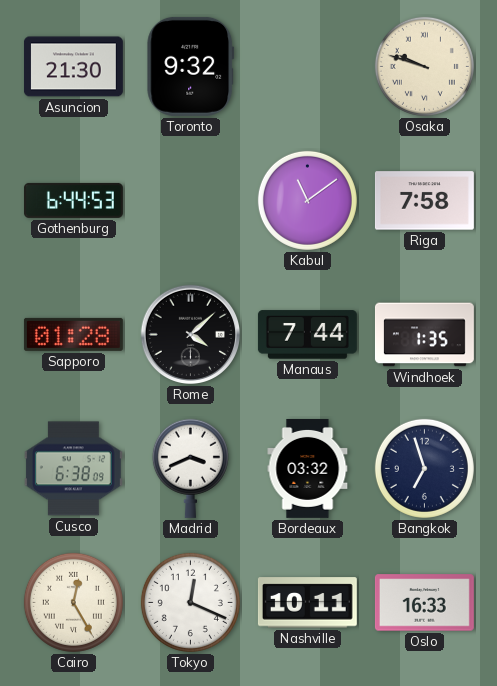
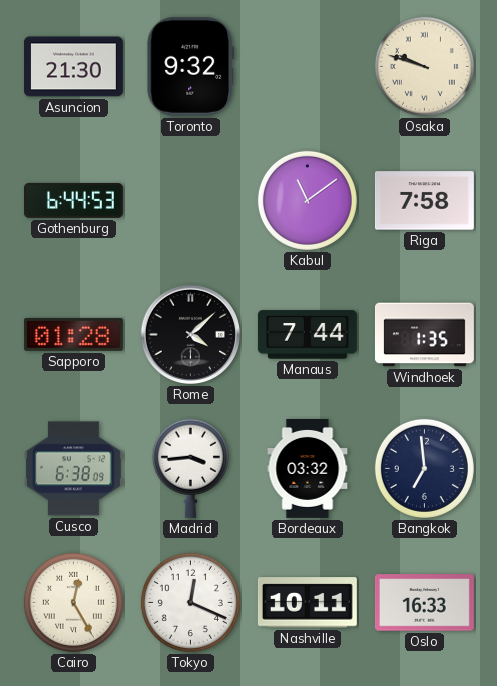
Madrid: 3:41 -> 3:44
Bangkok: 6:57 -> 6:59
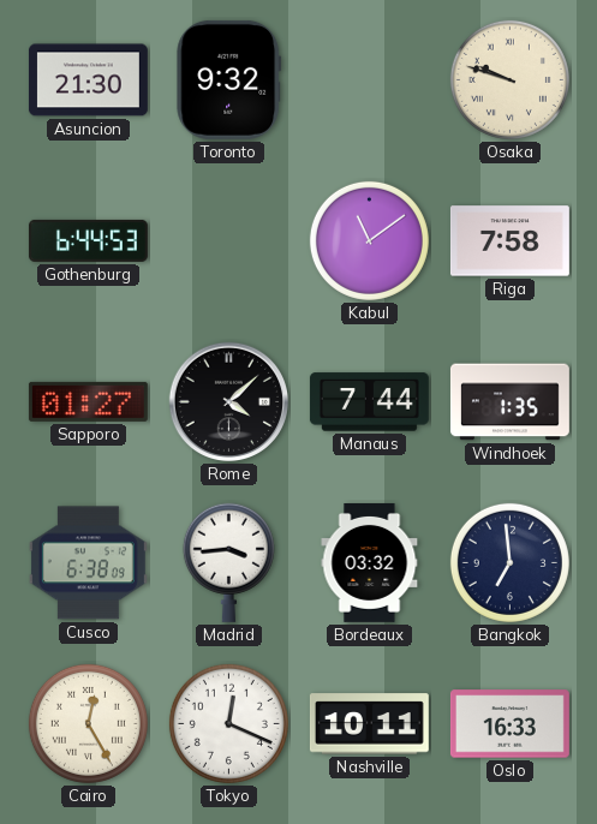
Sapporo: 01:28 -> 01:27
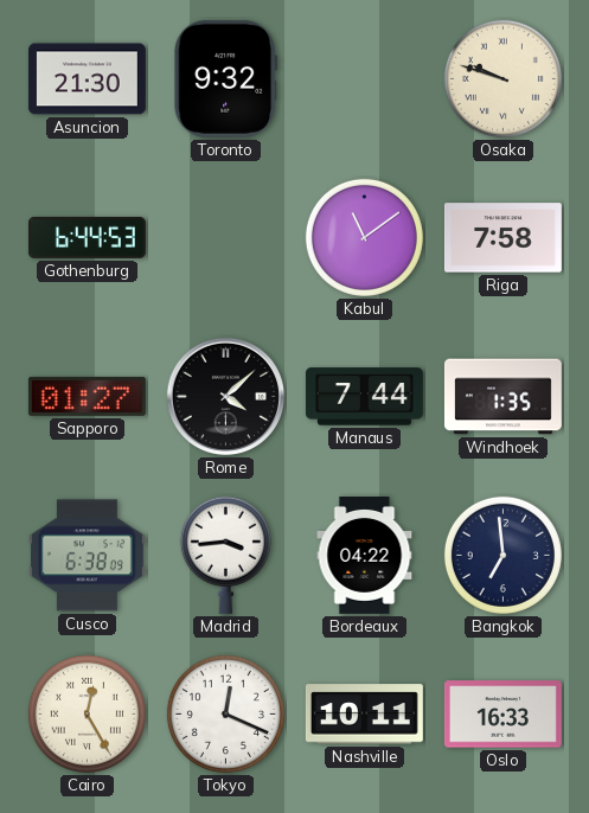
Bordeaux: 03:32 -> 04:22
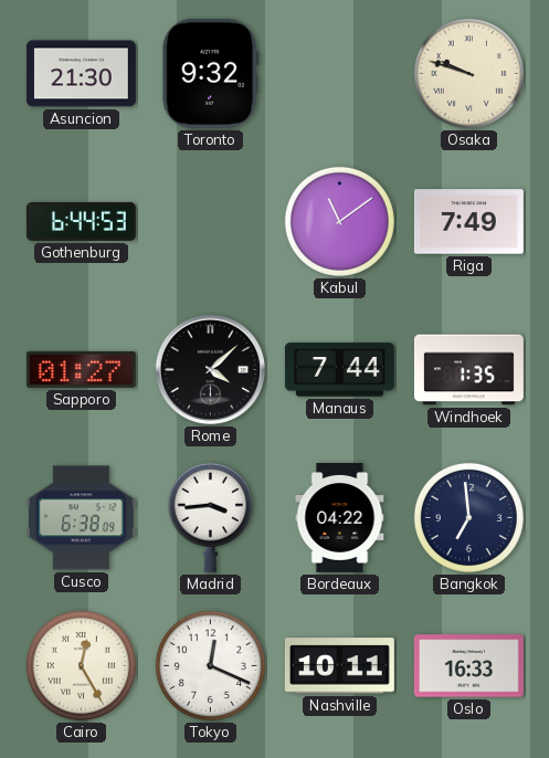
Riga: 7:58 -> 7:49
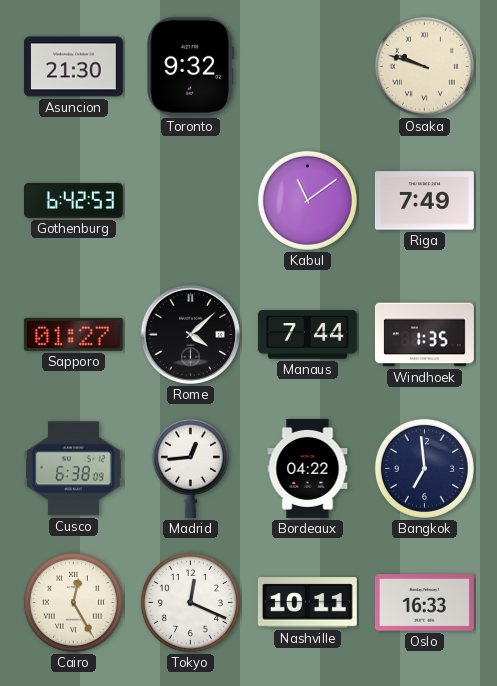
Gothenburg: 6:44 -> 6:42
Madrid: 3:44 -> 12:44
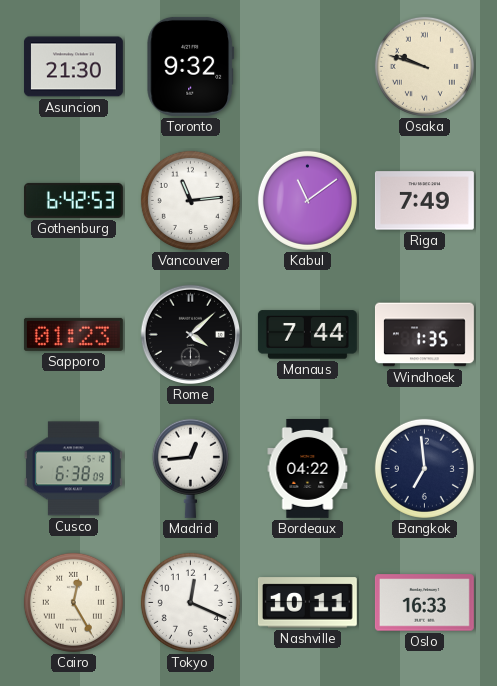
Vancouver: none -> 11:14
Sapporo: 01:27 -> 01:23
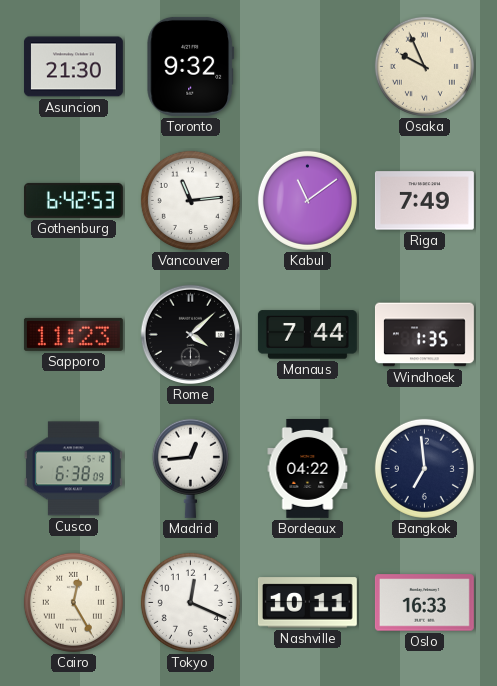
Osaka: 9:48 -> 9:56
Sapporo: 01:23 -> 11:23
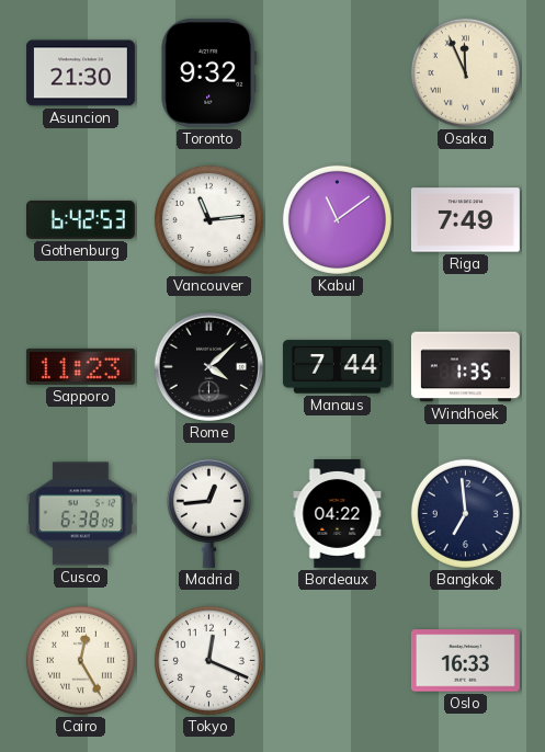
Osaka: 9:56 -> 11:56
Nashville: 10:11 -> none
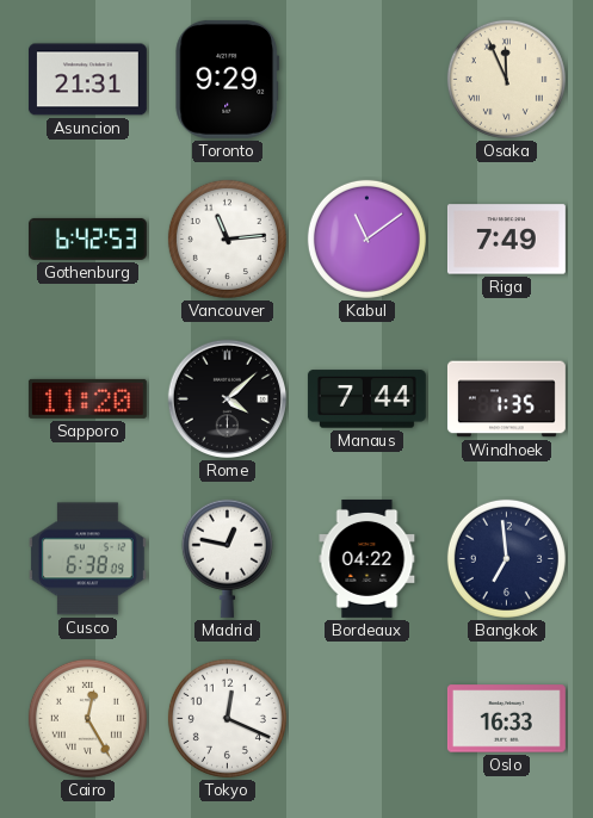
Asuncion: 21:30 -> 21:31
Toronto: 9:32 -> 9:29
Sapporo: 11:23 -> 11:20
Madrid: 12:44 -> 12:47
